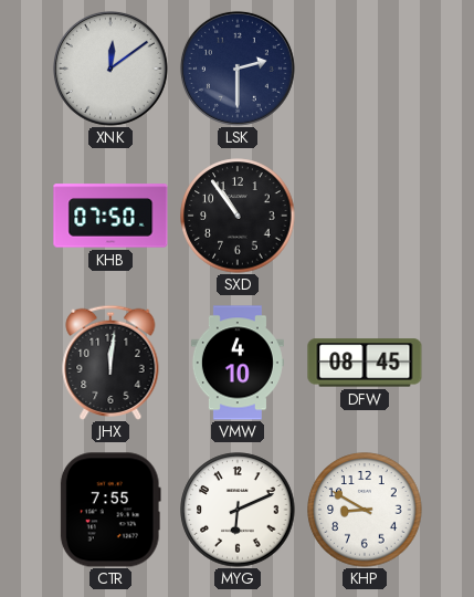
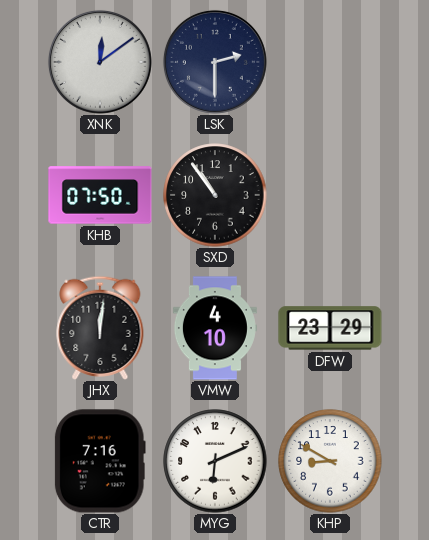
DFW: 08:45 -> 23:29
CTR: 7:55 -> 7:16
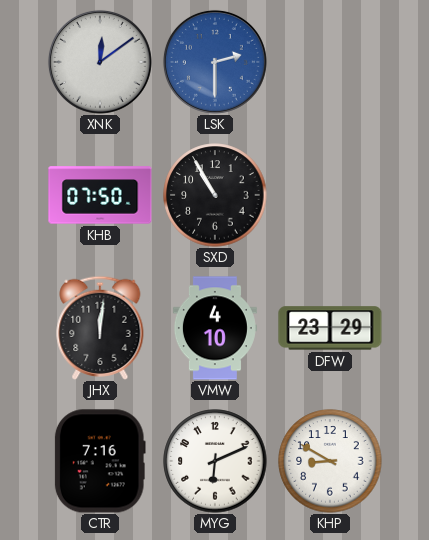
LSK dial: navy -> blue
SXD: 10:54 -> 10:55
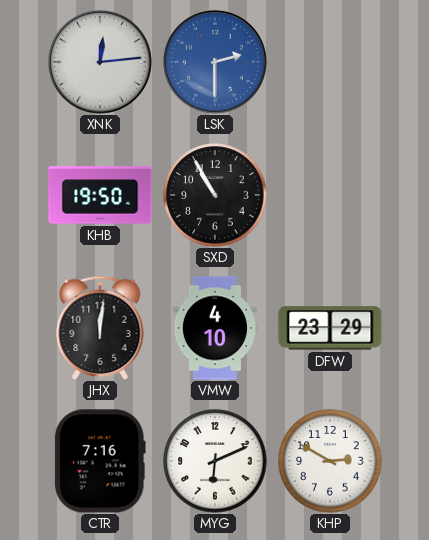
XNK: 12:09 -> 12:14
KHB: 07:50 -> 19:50
KHP: 8:50 -> 2:50
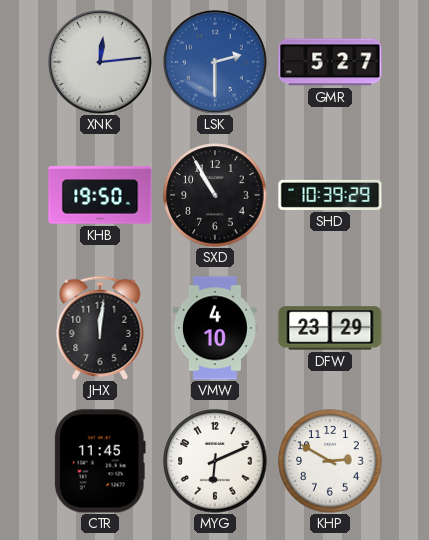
GMR: none -> 5:27
SHD: none -> 10:39
CTR: 7:16 -> 11:45
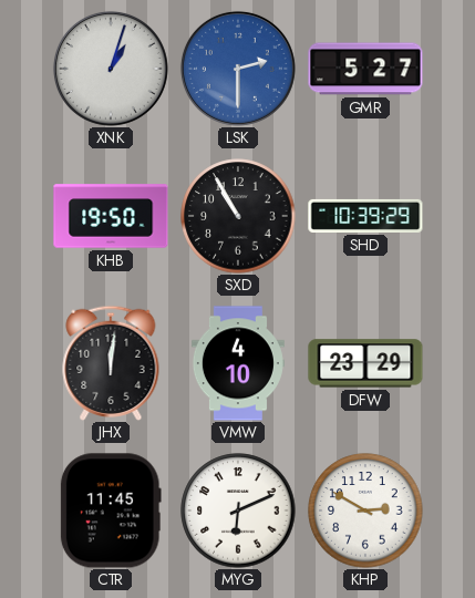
XNK: 12:14 -> 1:03
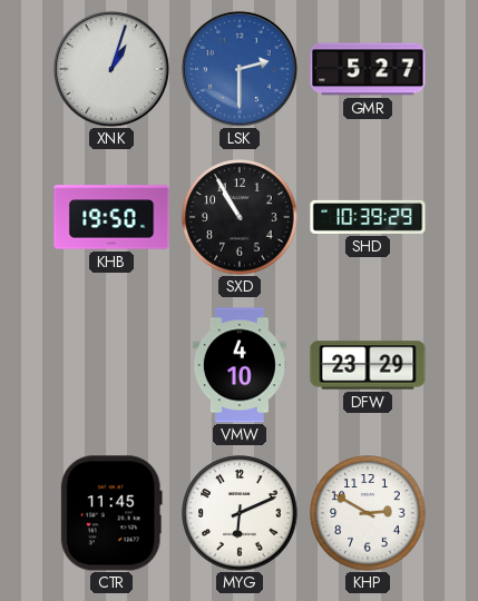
JHX: 12:01 -> none
